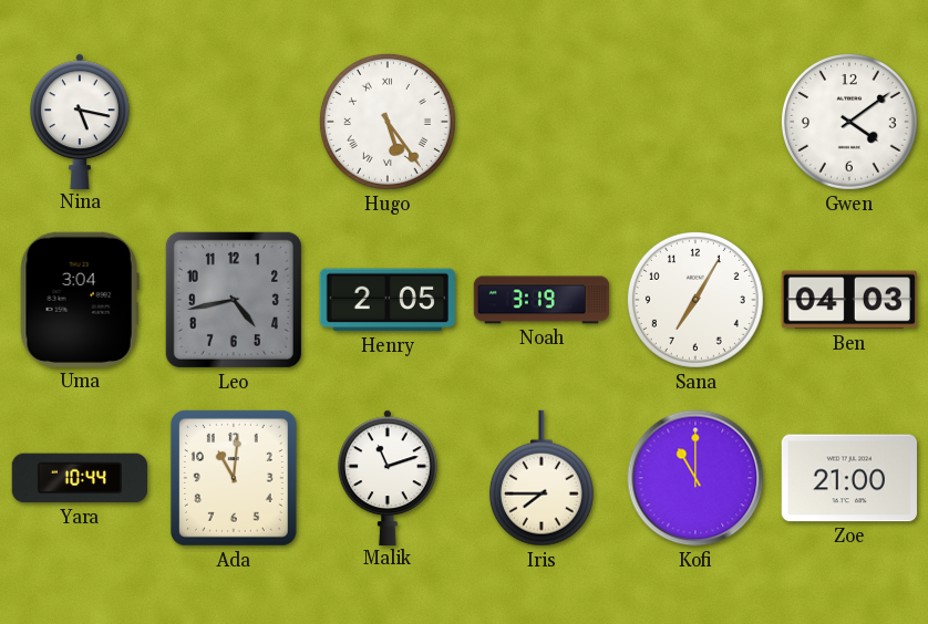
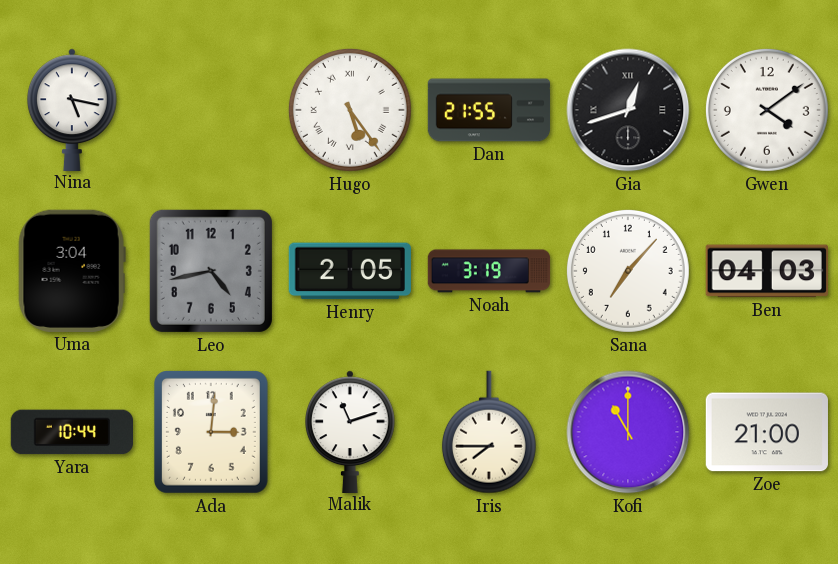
Dan: none -> 21:55
Gia: none -> 12:42
Sana: 7:05 -> 7:07
Ada: 11:01 -> 3:01
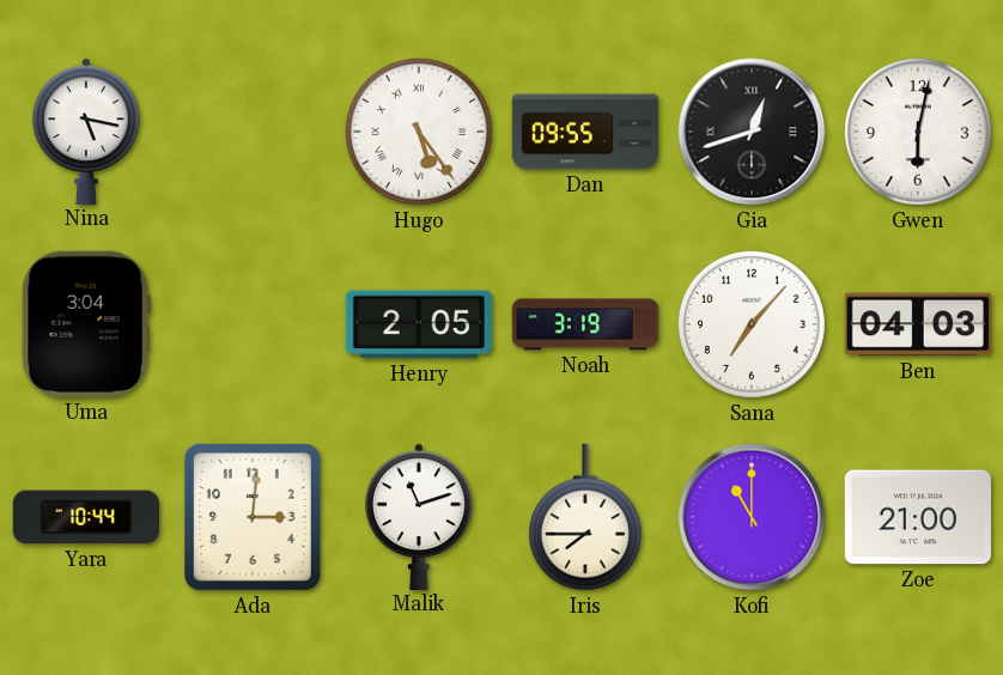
Dan: 21:55 -> 09:55
Gwen: 4:09 -> 6:02
Leo: 4:43 -> none
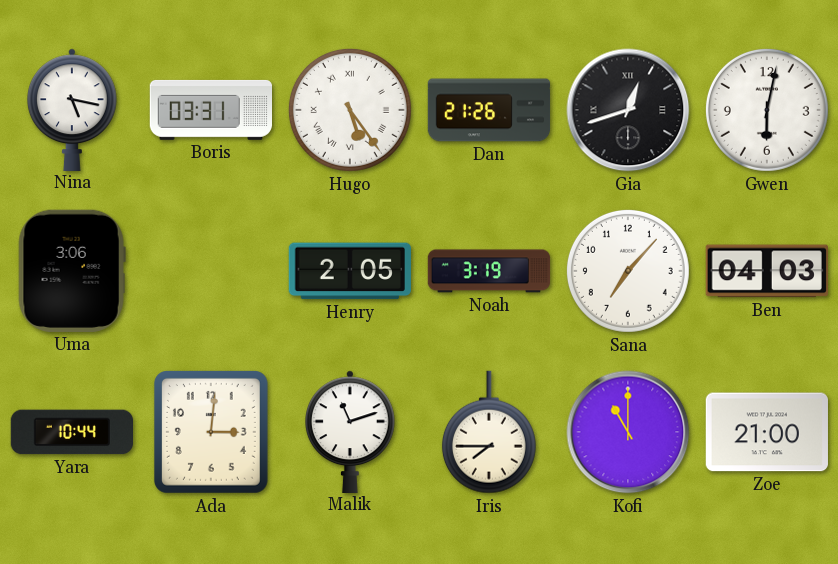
Boris: none -> 03:31
Dan: 09:55 -> 21:26
Uma: 3:04 -> 3:06
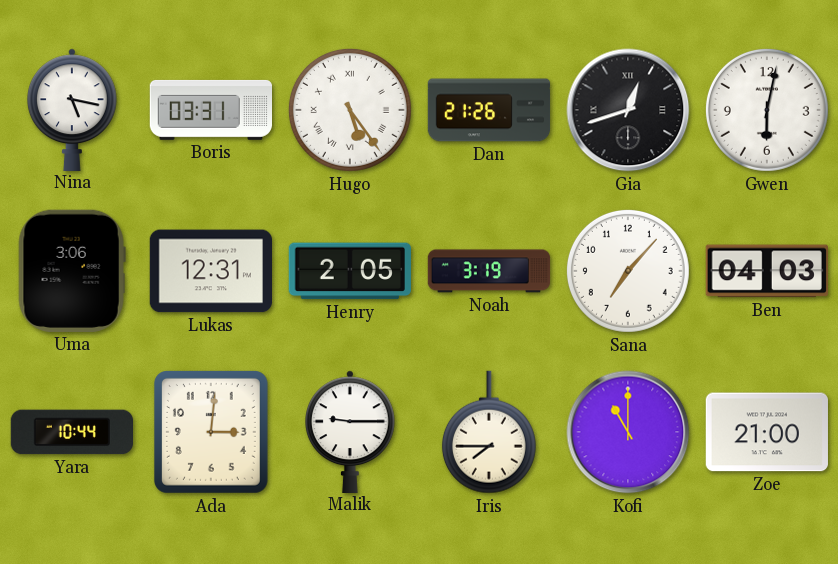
Lukas: none -> 12:31
Malik: 11:12 -> 9:15
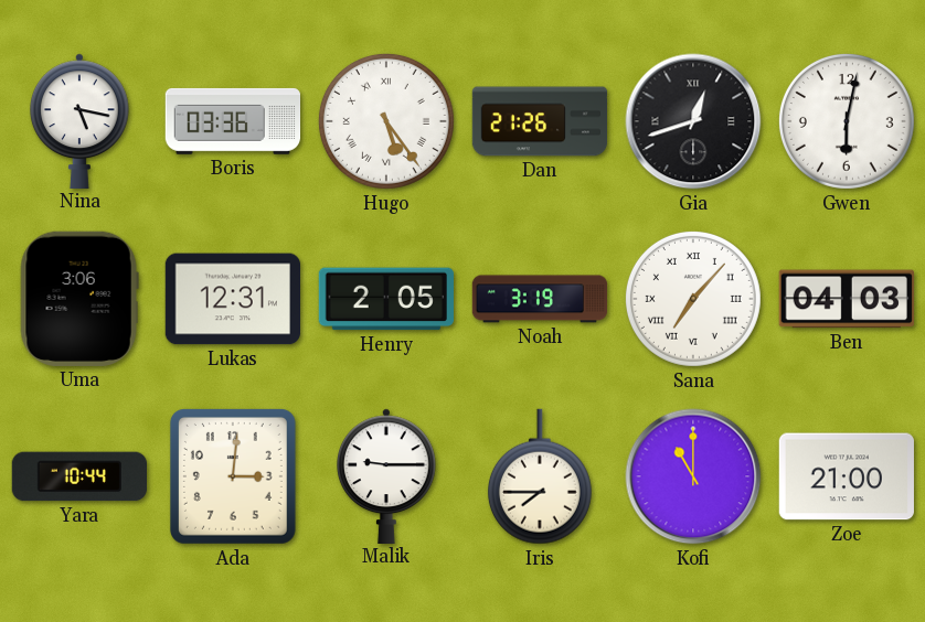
Boris: 03:31 -> 03:36
Sana numerals: Arabic -> Roman
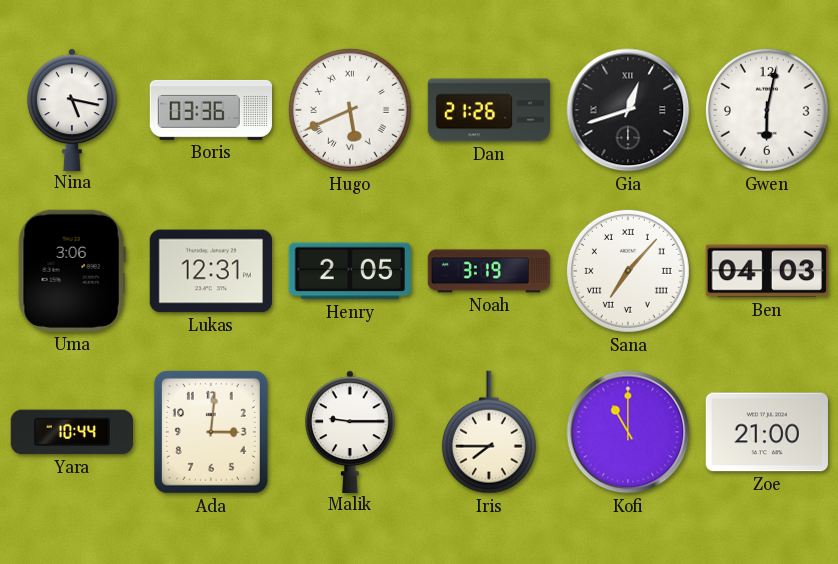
Hugo: 5:24 -> 5:41
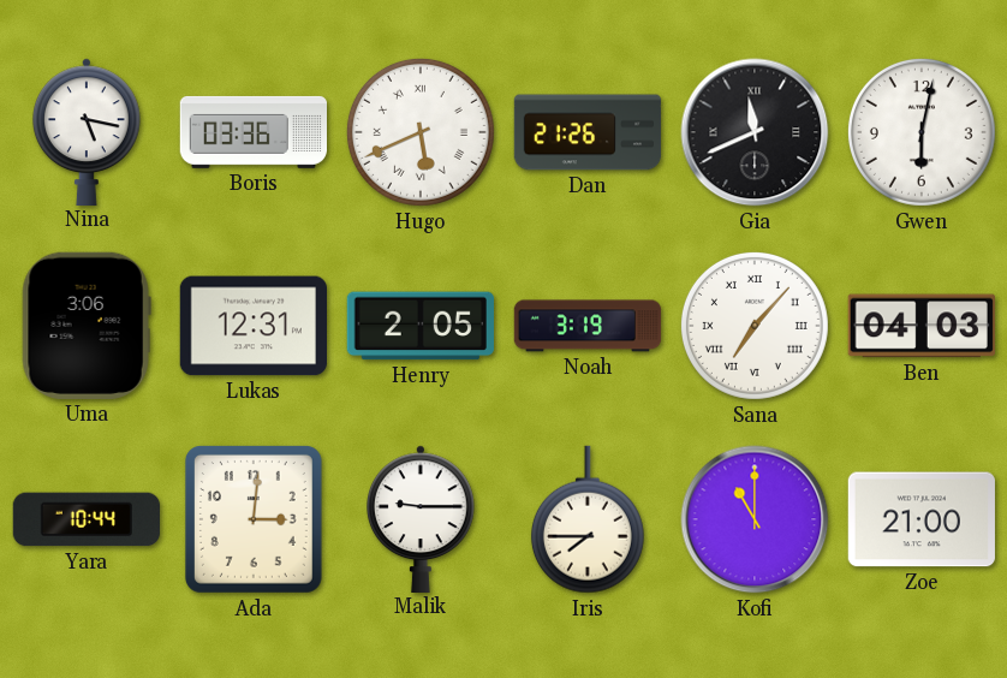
Gia: 12:42 -> 11:41
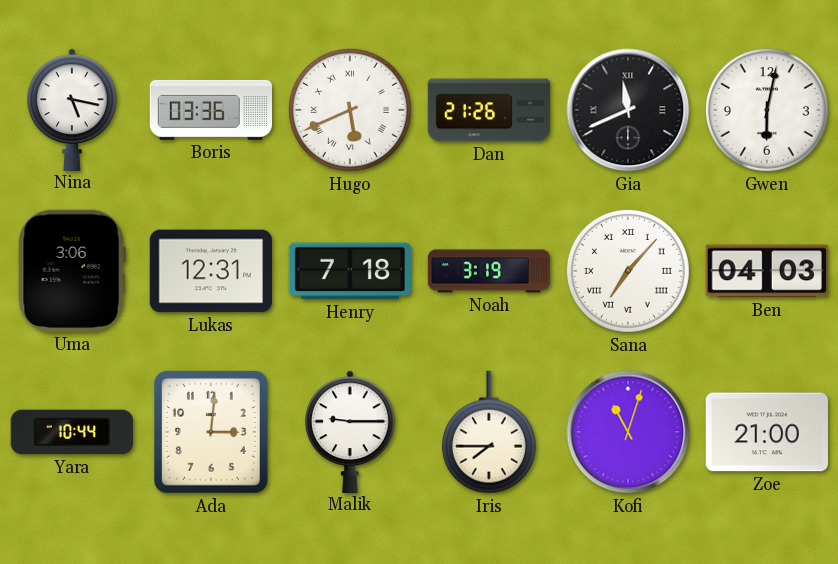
Henry: 2:05 -> 7:18
Kofi: 11:00 -> 11:03
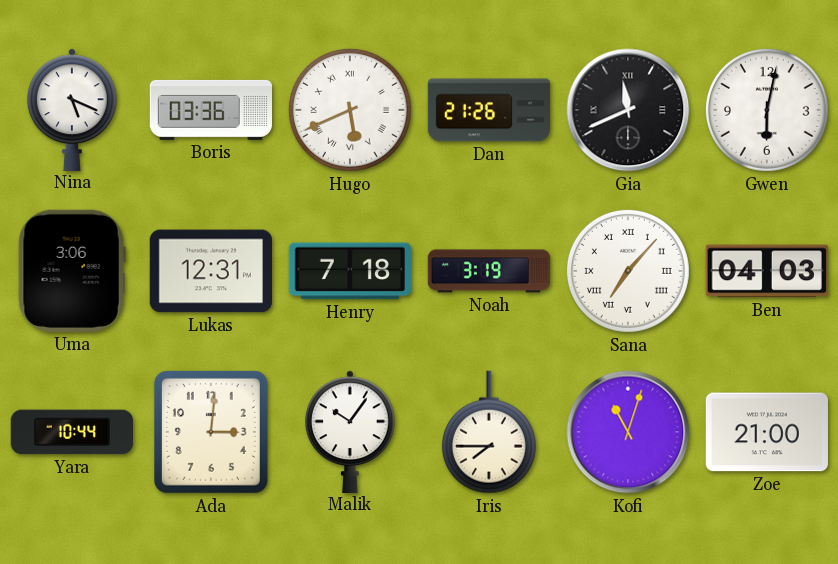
Nina: 5:17 -> 5:19
Malik: 9:15 -> 10:06
